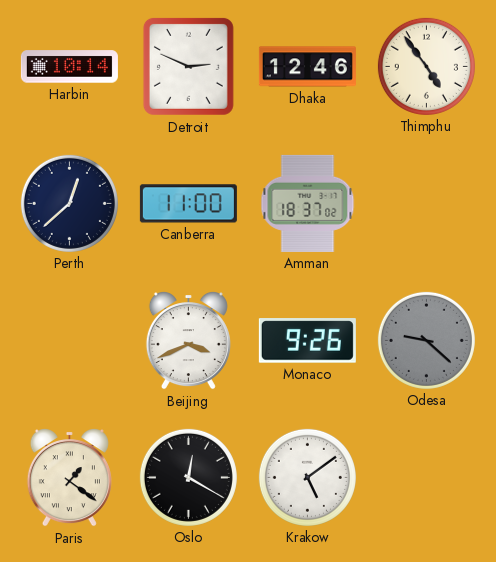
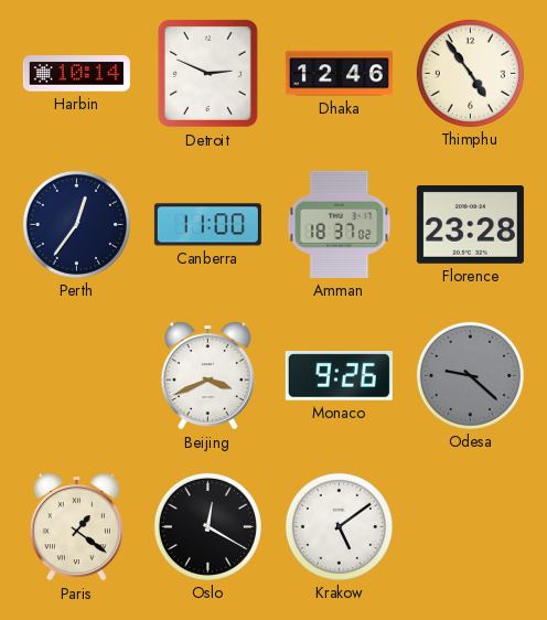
Perth: 12:38 -> 12:36
Florence: none -> 23:28
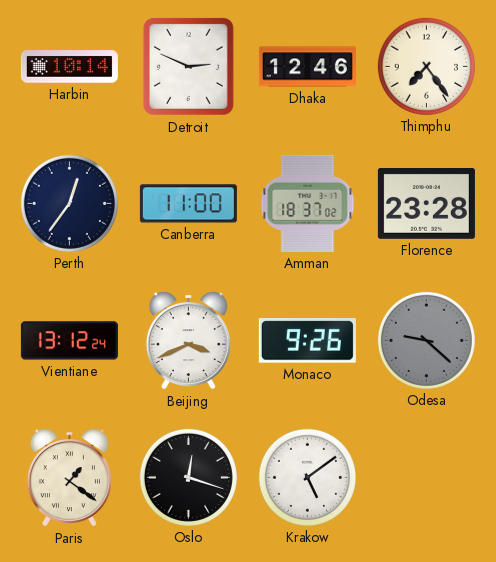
Thimphu: 4:54 -> 7:24
Vientiane: none -> 13:12
Oslo: 12:20 -> 12:18
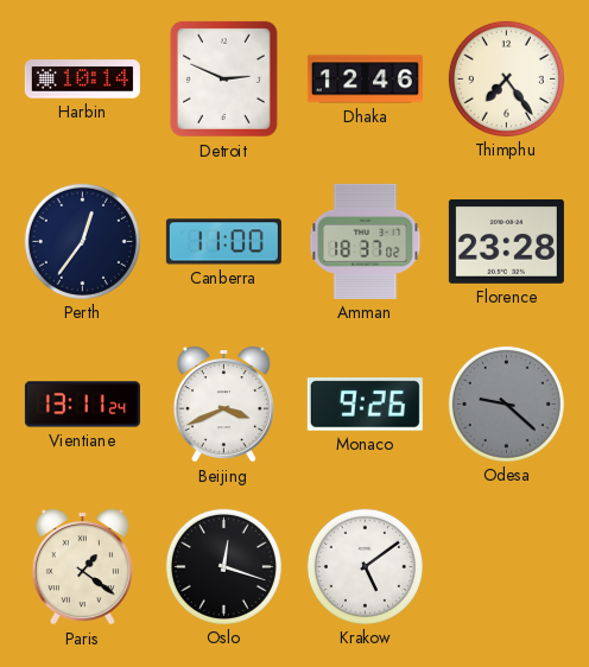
Vientiane: 13:12 -> 13:11
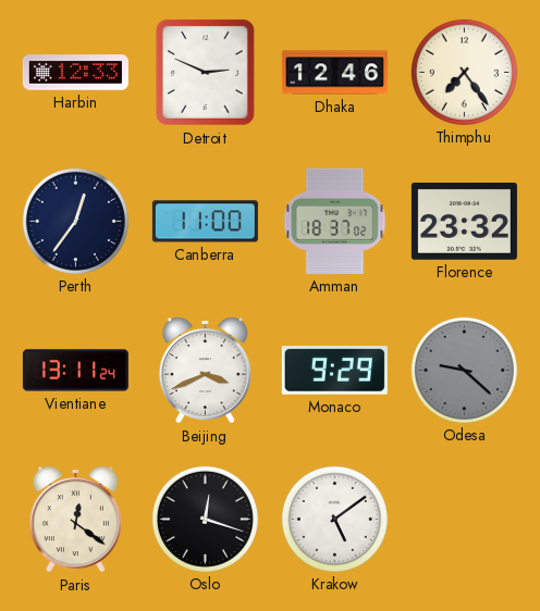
Harbin: 10:14 -> 12:33
Florence: 23:28 -> 23:32
Monaco: 9:26 -> 9:29
Paris: 1:21 -> 12:21
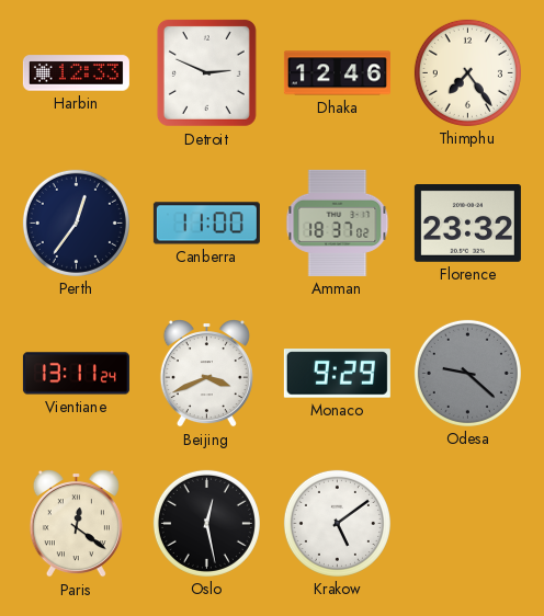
Oslo: 12:18 -> 12:28
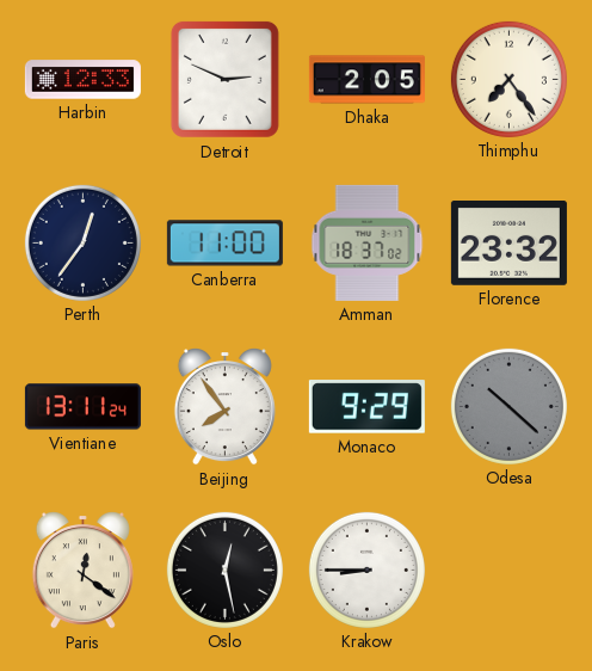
Dhaka: 12:46 -> 2:05
Beijing: 3:41 -> 7:54
Odesa: 9:22 -> 10:22
Krakow: 5:09 -> 8:45
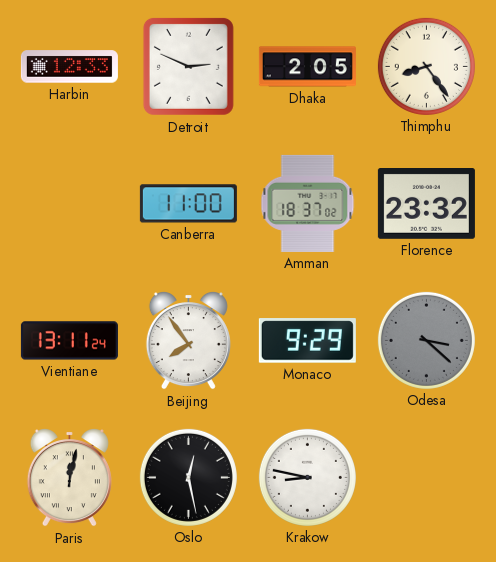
Thimphu: 7:24 -> 8:24
Perth: 12:36 -> none
Odesa: 10:22 -> 3:22
Paris: 12:21 -> 12:02
Krakow: 8:45 -> 8:47
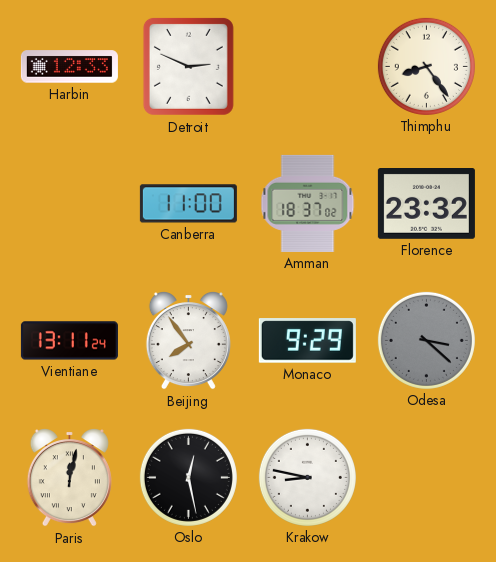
Dhaka: 2:05 -> none
